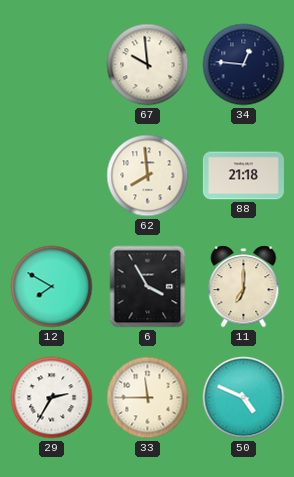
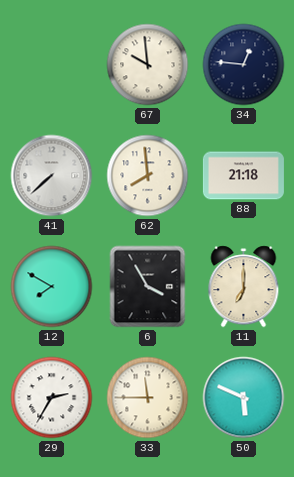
41: none -> 7:38
50: 4:49 -> 5:49
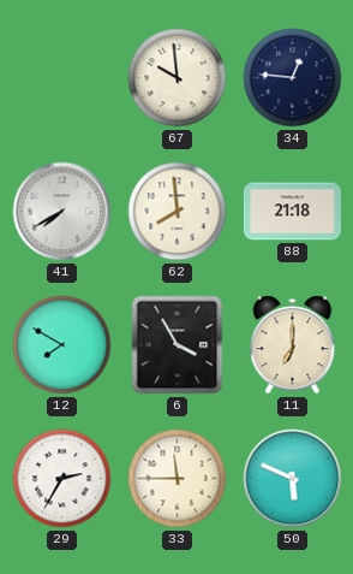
41: 7:38 -> 7:40
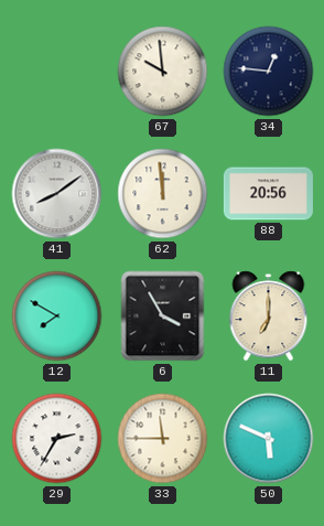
41: 7:40 -> 8:09
62: 7:59 -> 11:59
88: 21:18 -> 20:56
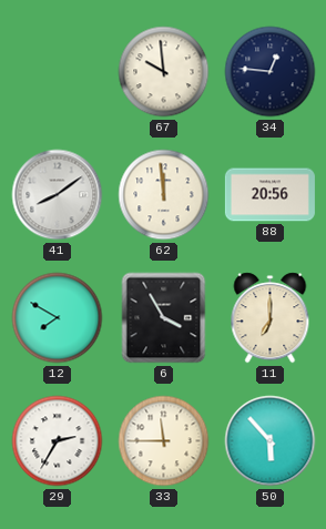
50: 5:49 -> 5:53
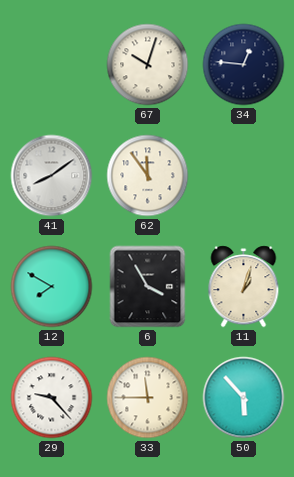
67: 9:59 -> 10:03
62: 11:59 -> 11:54
88: 20:56 -> none
11: 7:00 -> 1:03
29: 2:35 -> 9:23
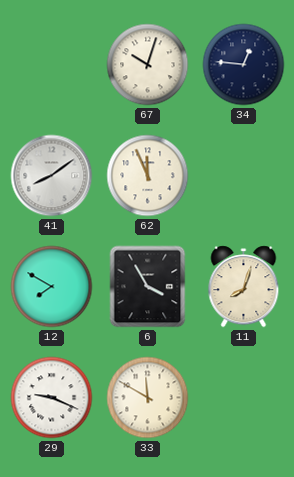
62: 11:54 -> 11:56
11: 1:03 -> 8:03
29: 9:23 -> 9:19
33: 11:45 -> 11:50
50: 5:53 -> none
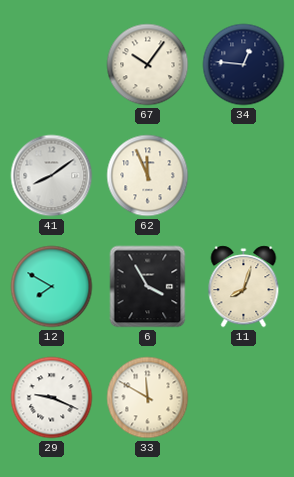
67: 10:03 -> 10:06
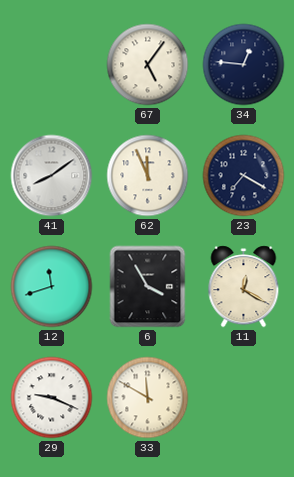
67: 10:06 -> 5:06
23: none -> 7:20
12: 7:50 -> 11:42
11: 8:03 -> 12:20
